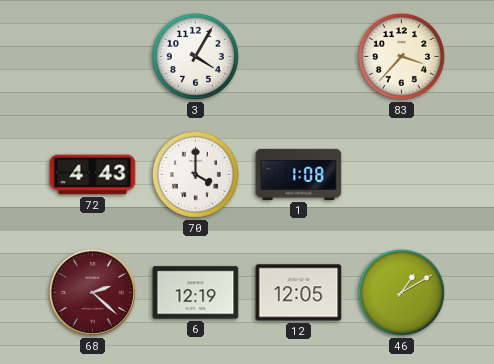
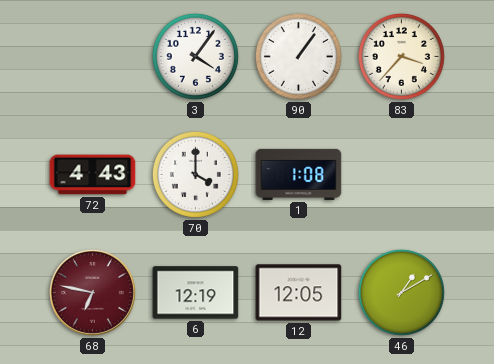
3: 4:05 -> 4:06
90: none -> 1:06
68: 2:22 -> 6:47
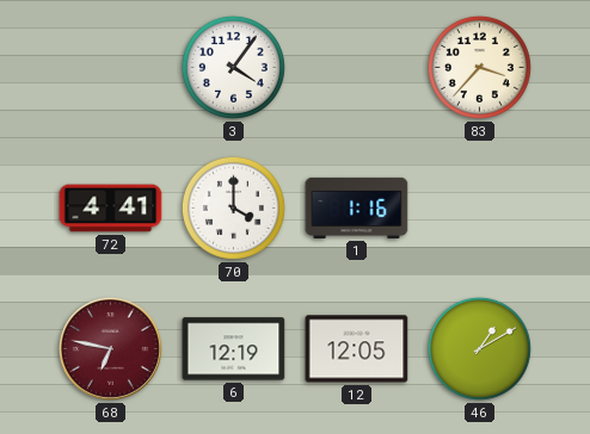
90: 1:06 -> none
72: 4:43 -> 4:41
1: 1:08 -> 1:16
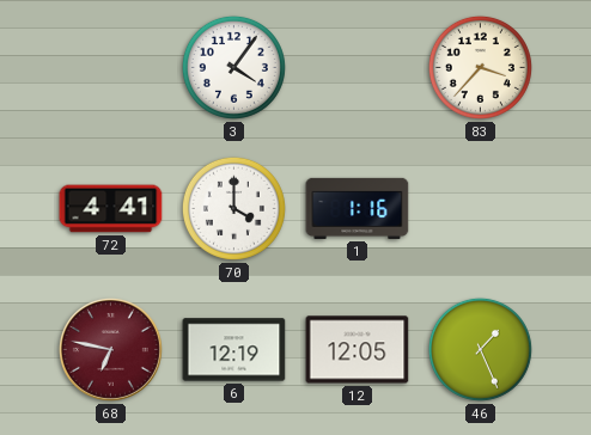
46: 1:10 -> 1:26
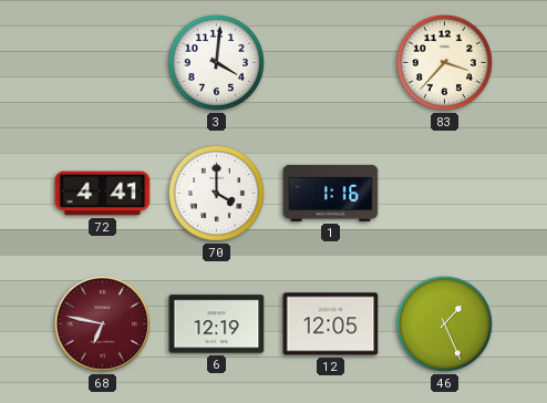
3: 4:06 -> 4:01
